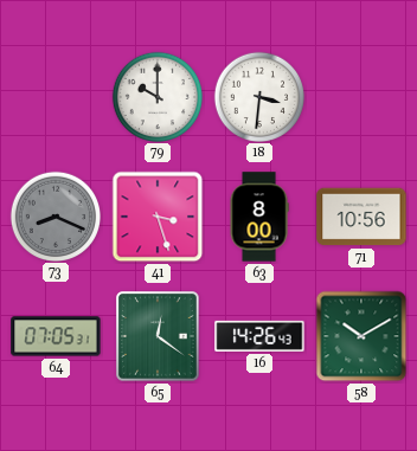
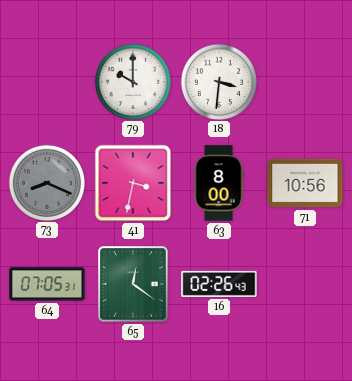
41: 3:27 -> 3:32
16: 14:26 -> 02:26
58: 10:10 -> none
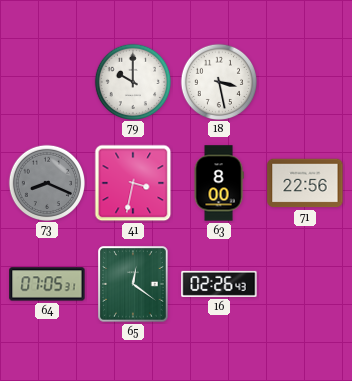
18: 3:31 -> 3:28
71: 10:56 -> 22:56
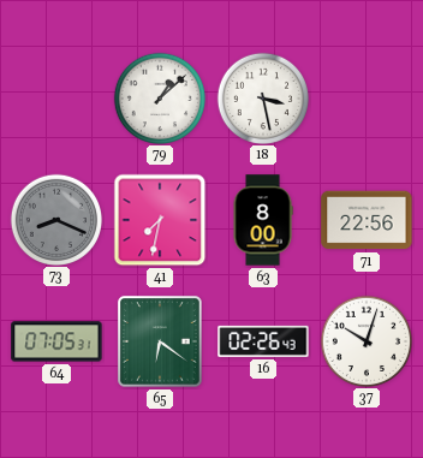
79: 10:00 -> 1:08
41: 3:32 -> 7:32
65: 12:21 -> 6:21
37: none -> 10:03
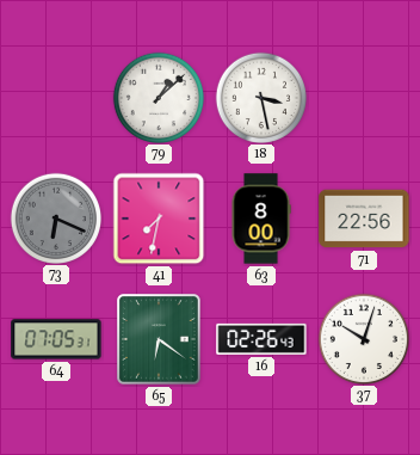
73: 8:19 -> 6:19
